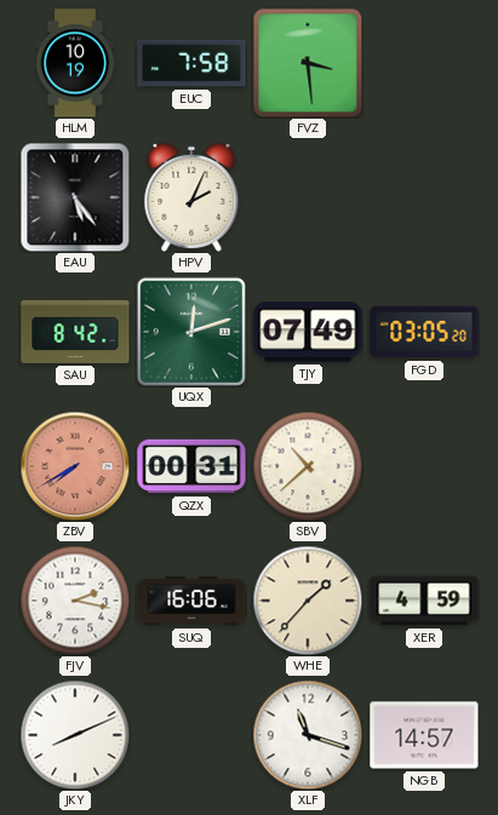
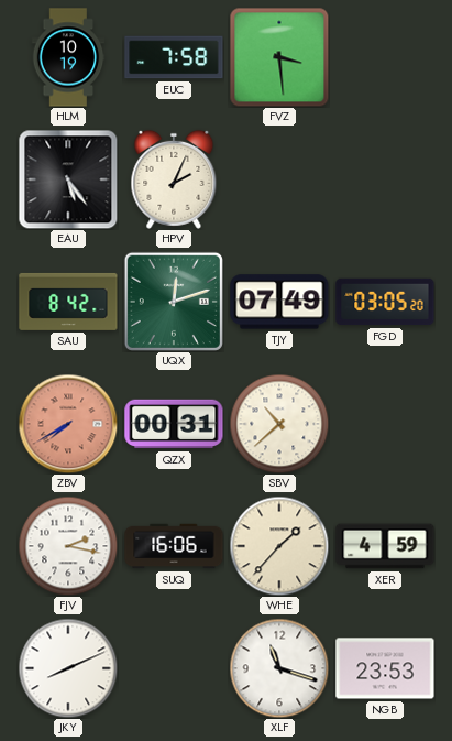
NGB: 14:57 -> 23:53
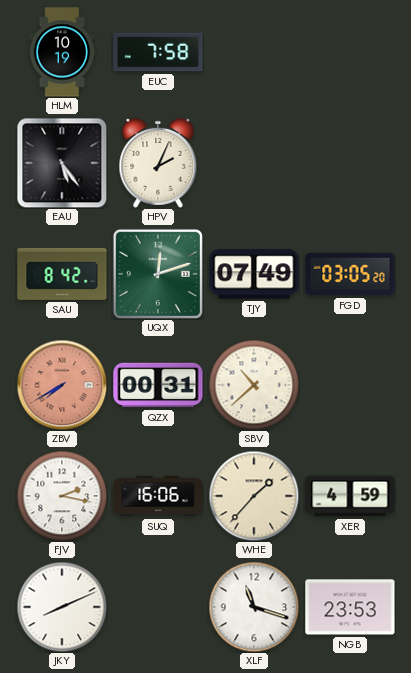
FVZ: 3:29 -> none
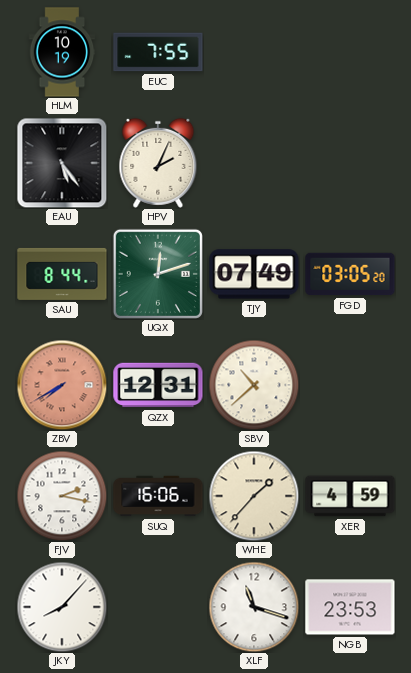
EUC: 7:58 -> 7:55
SAU: 8:42 -> 8:44
QZX: 00:31 -> 12:31
JKY: 8:11 -> 8:07
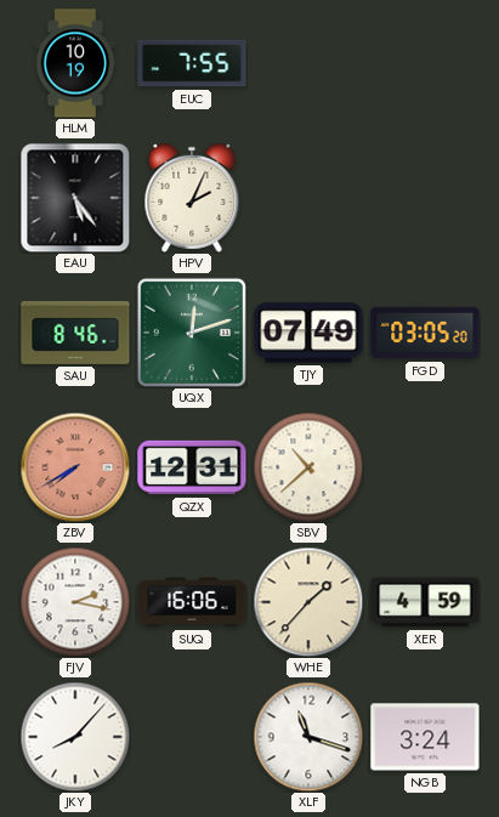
SAU: 8:44 -> 8:46
NGB: 23:53 -> 3:24
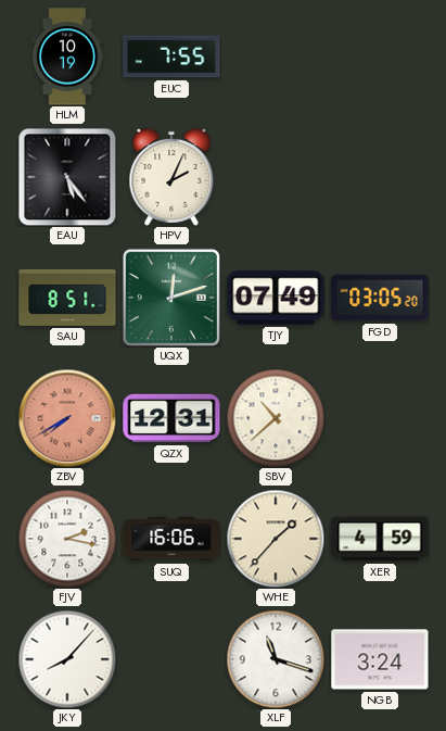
SAU: 8:46 -> 8:51
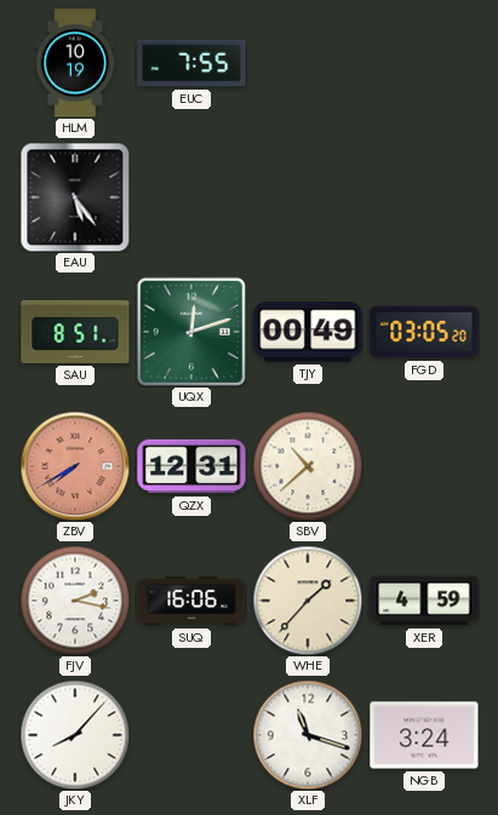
HPV: 2:04 -> none
TJY: 07:49 -> 00:49
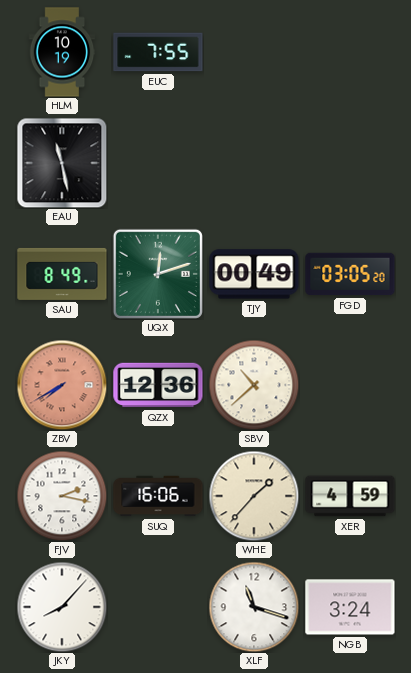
EAU: 5:24 -> 11:28
SAU: 8:51 -> 8:49
QZX: 12:31 -> 12:36
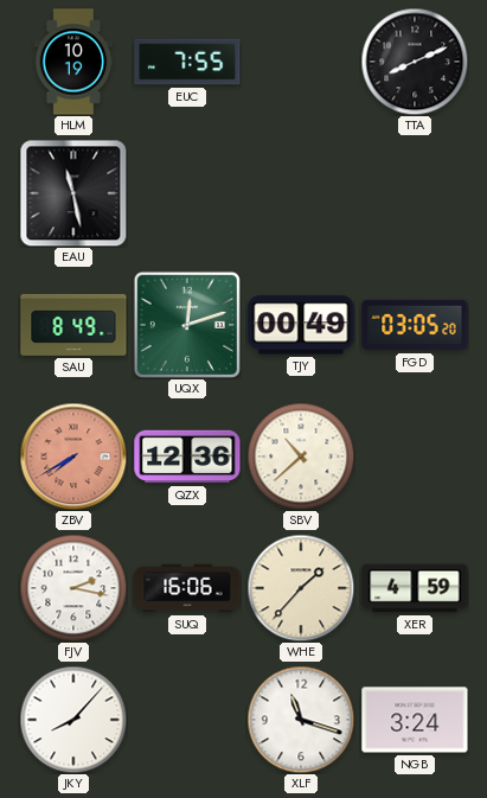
TTA: none -> 8:11
